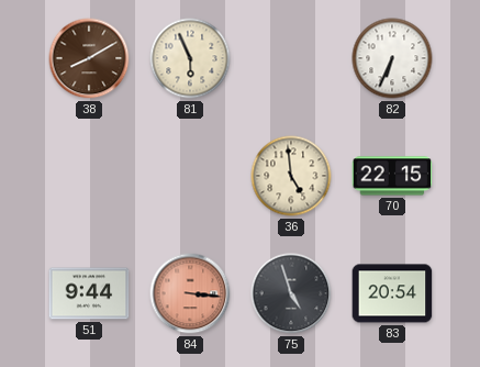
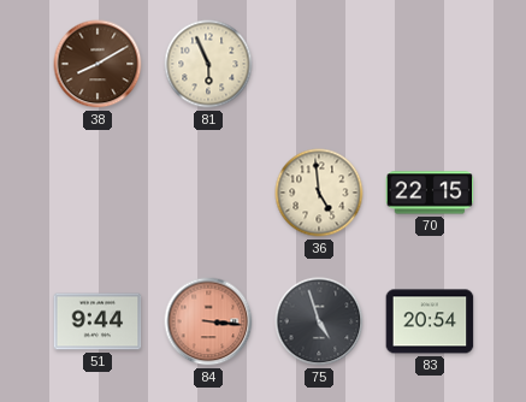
82: 6:34 -> none
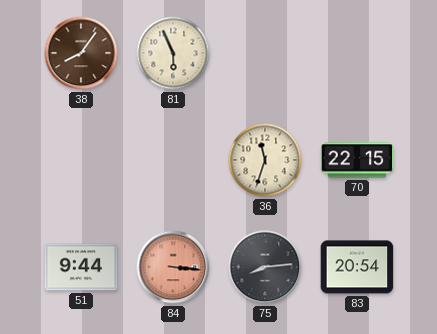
38: 8:10 -> 8:06
36: 4:59 -> 11:33
75: 4:57 -> 8:14
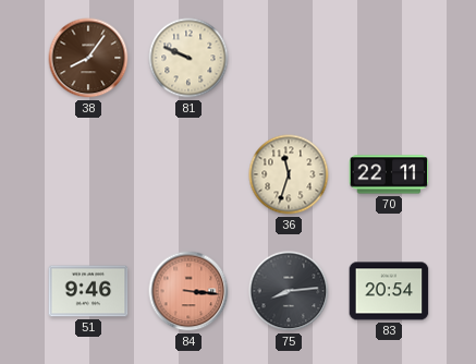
81: 5:56 -> 9:49
70: 22:15 -> 22:11
51: 9:44 -> 9:46
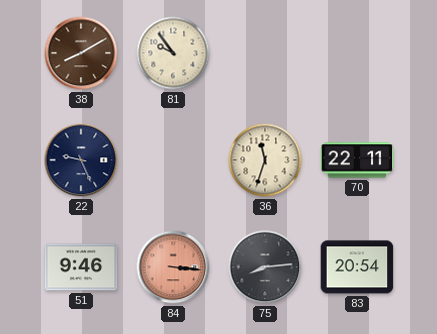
38: 8:06 -> 8:10
81: 9:49 -> 9:54
22: none -> 9:26
